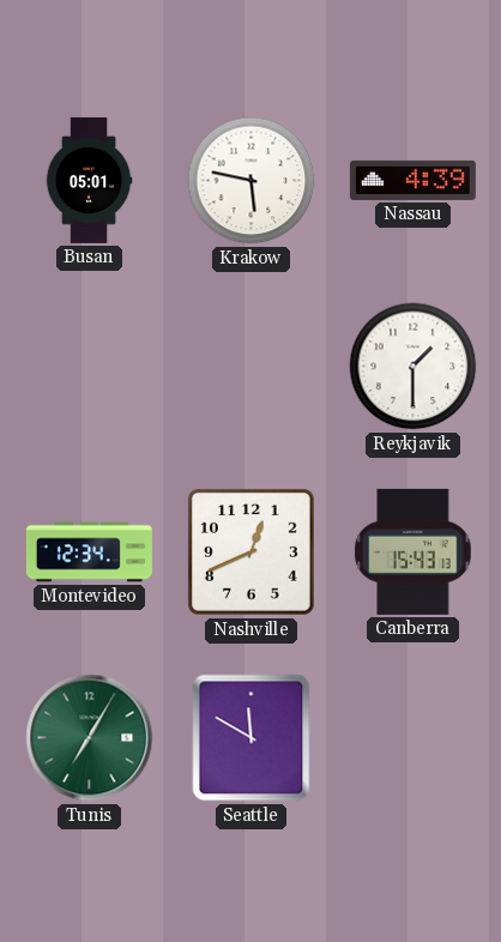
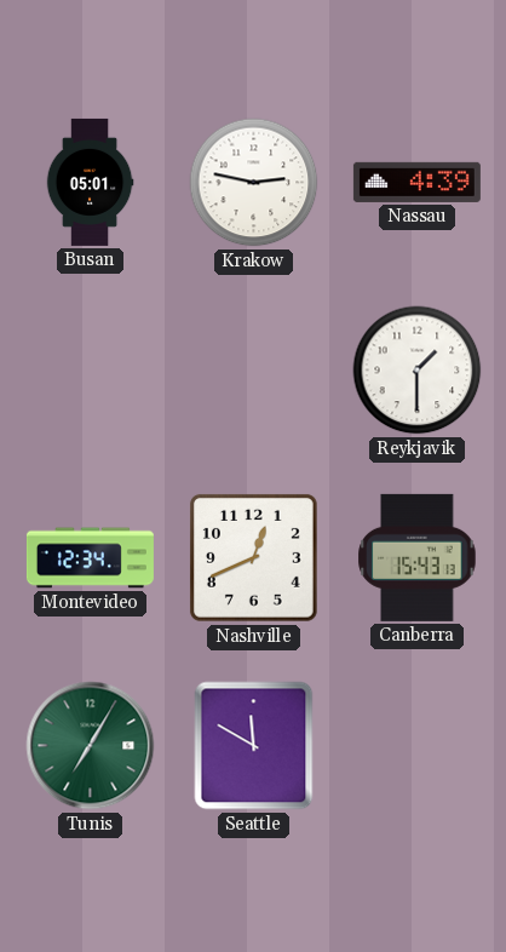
Krakow: 5:47 -> 2:47
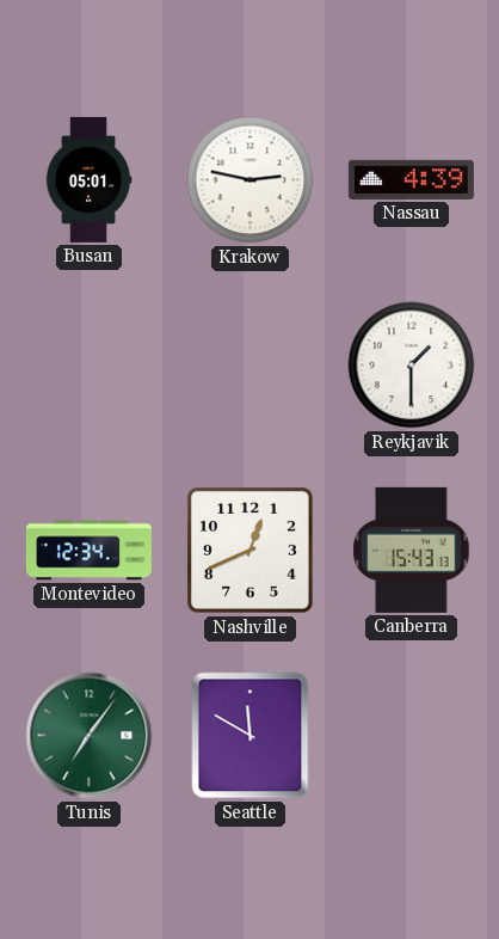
Tunis: 7:05 -> 7:06
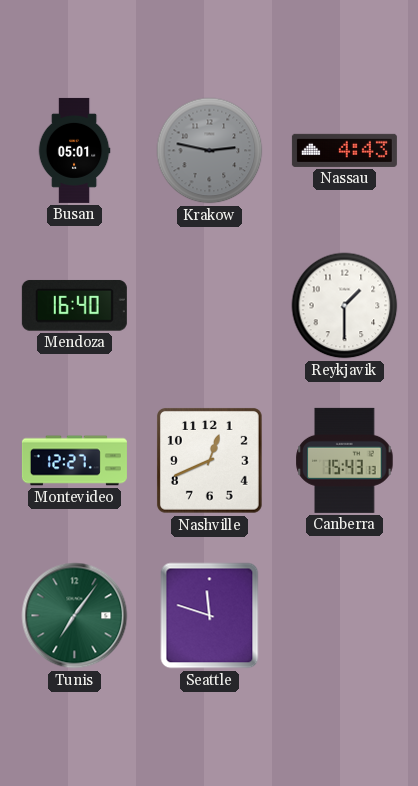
Krakow dial: white -> grey
Nassau: 4:39 -> 4:43
Mendoza: none -> 16:40
Montevideo: 12:34 -> 12:27
Seattle: 11:50 -> 11:48
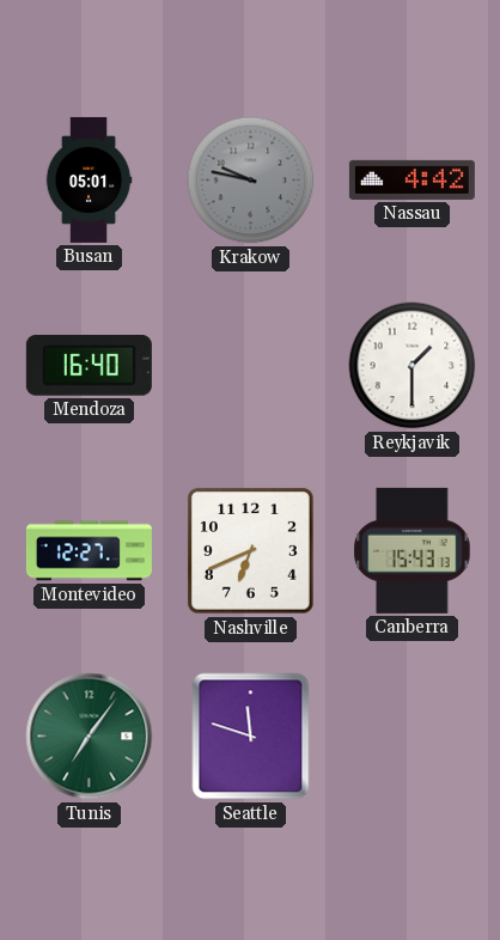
Krakow: 2:47 -> 9:47
Nassau: 4:43 -> 4:42
Nashville: 12:41 -> 6:41
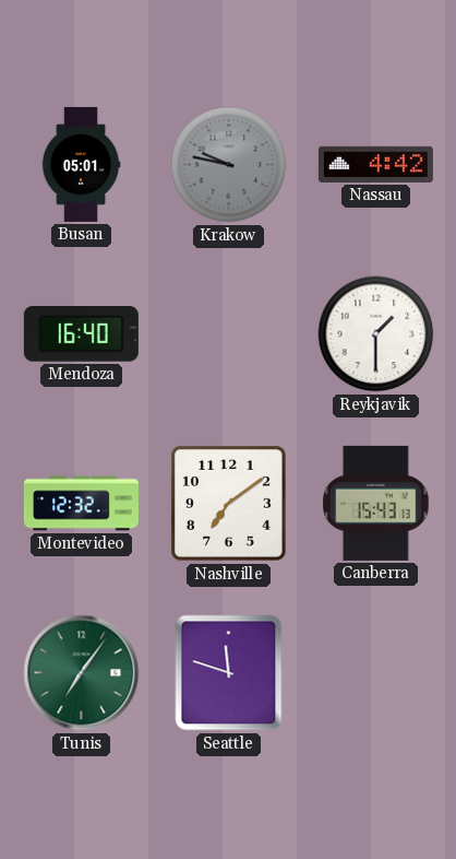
Montevideo: 12:27 -> 12:32
Nashville: 6:41 -> 7:09
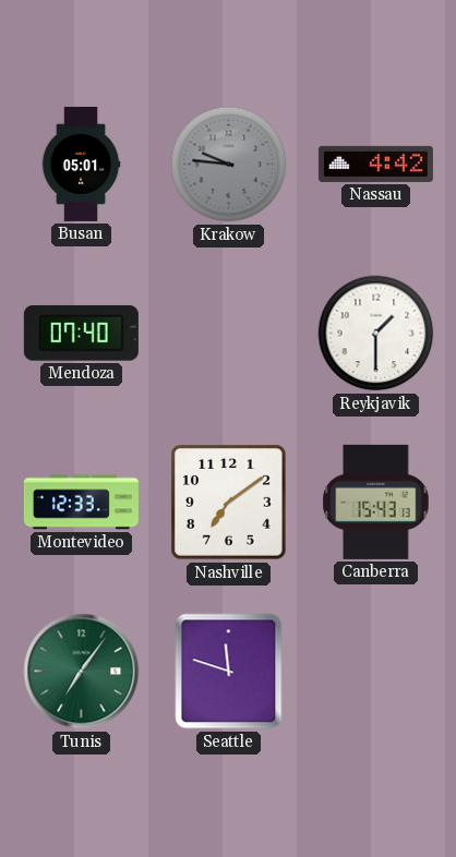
Krakow: 9:47 -> 9:46
Mendoza: 16:40 -> 07:40
Montevideo: 12:32 -> 12:33
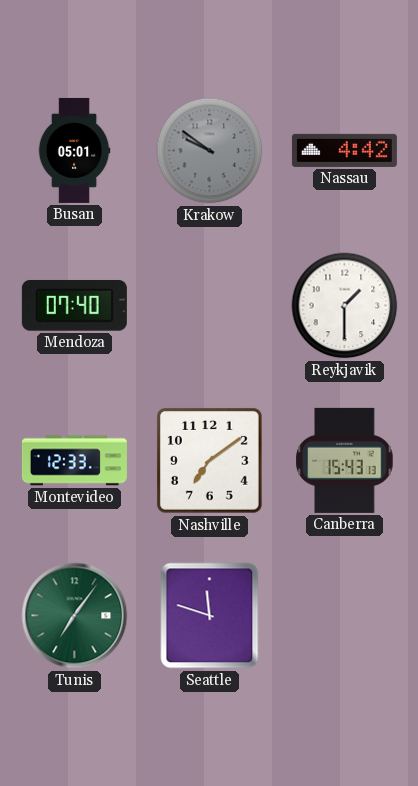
Krakow: 9:46 -> 9:51
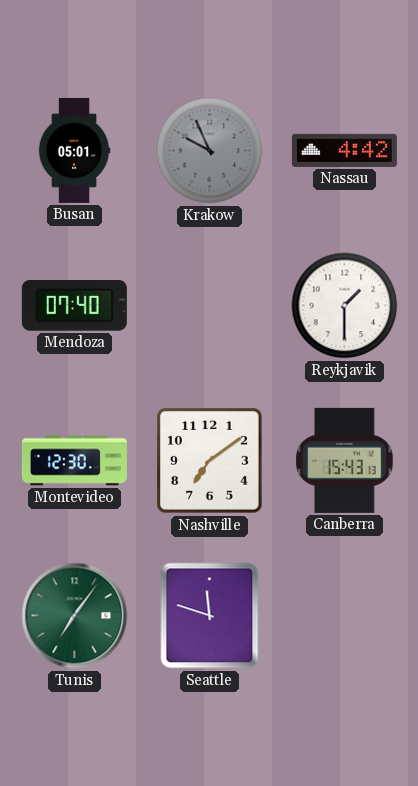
Krakow: 9:51 -> 9:56
Montevideo: 12:33 -> 12:30
